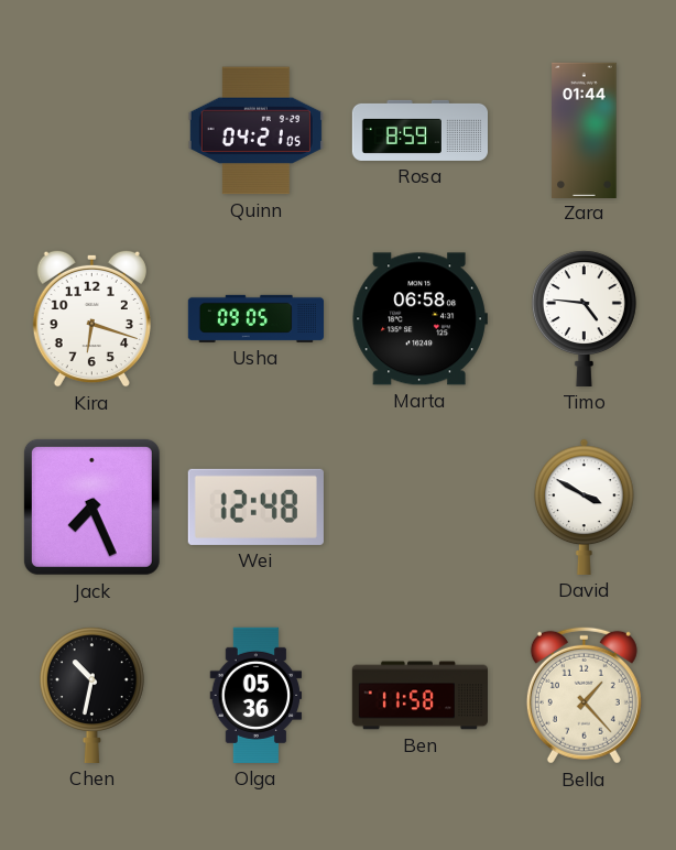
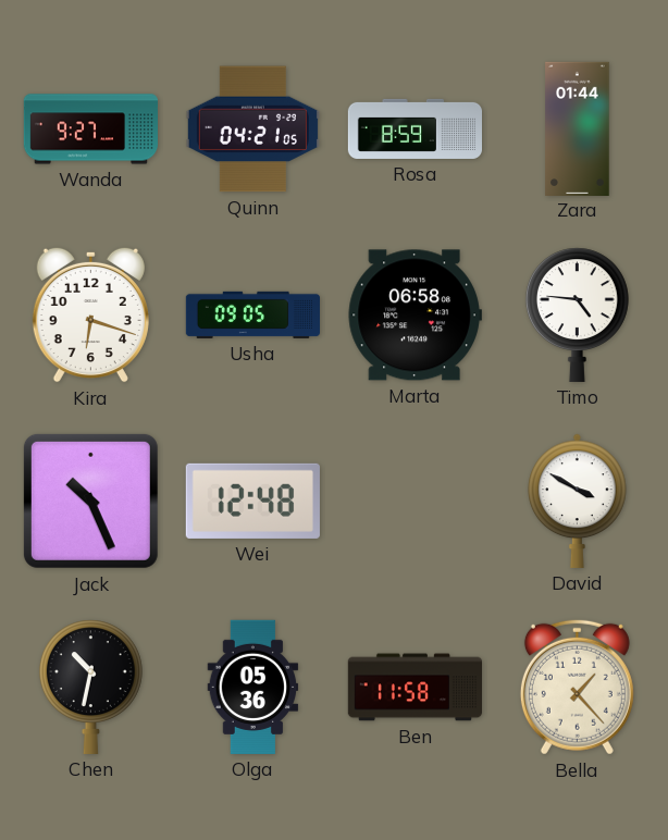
Wanda: none -> 9:27
Jack: 7:26 -> 10:26
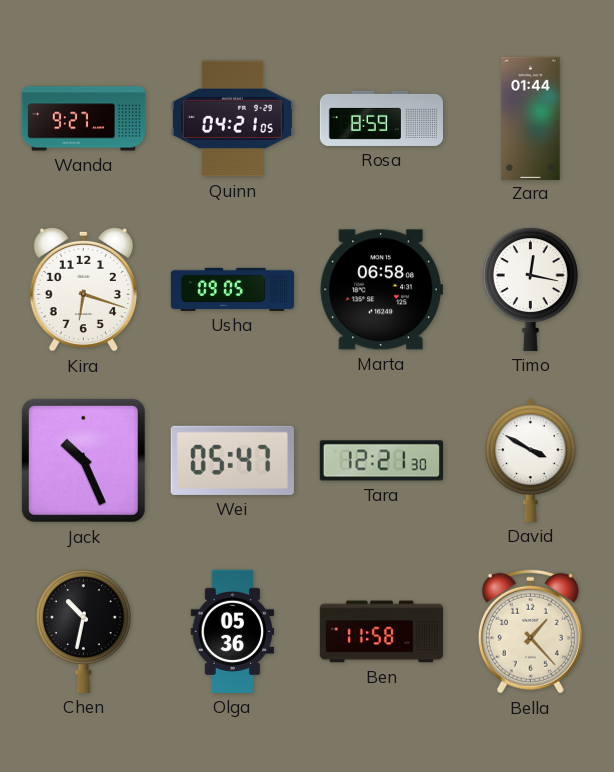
Timo: 4:46 -> 12:17
Wei: 12:48 -> 05:47
Tara: none -> 12:21
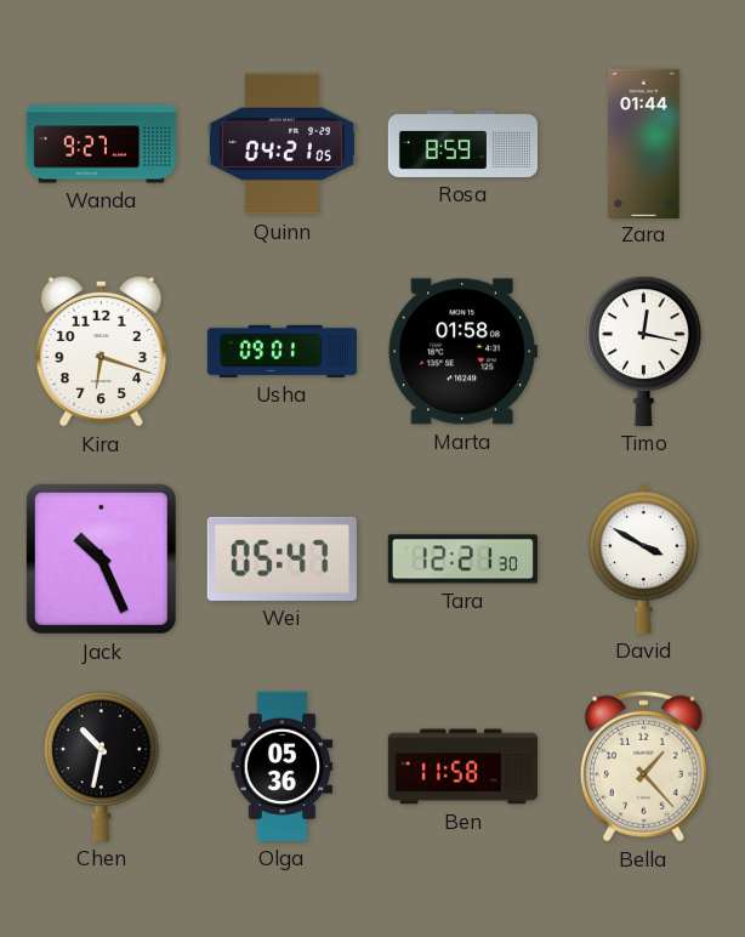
Usha: 09:05 -> 09:01
Marta: 06:58 -> 01:58
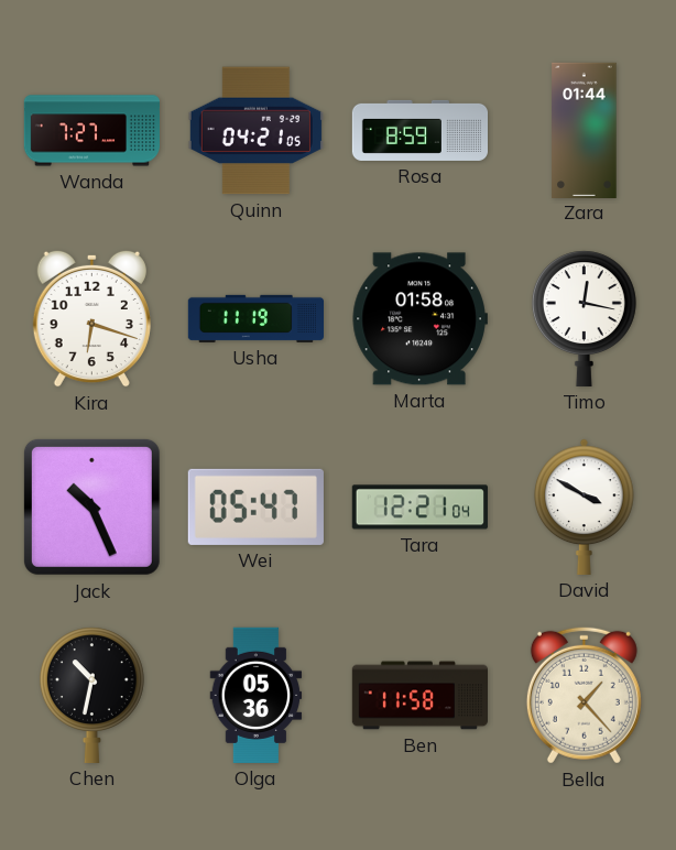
Wanda: 9:27 -> 7:27
Usha: 09:01 -> 11:19
Tara: 12:21:30 -> 12:21:04
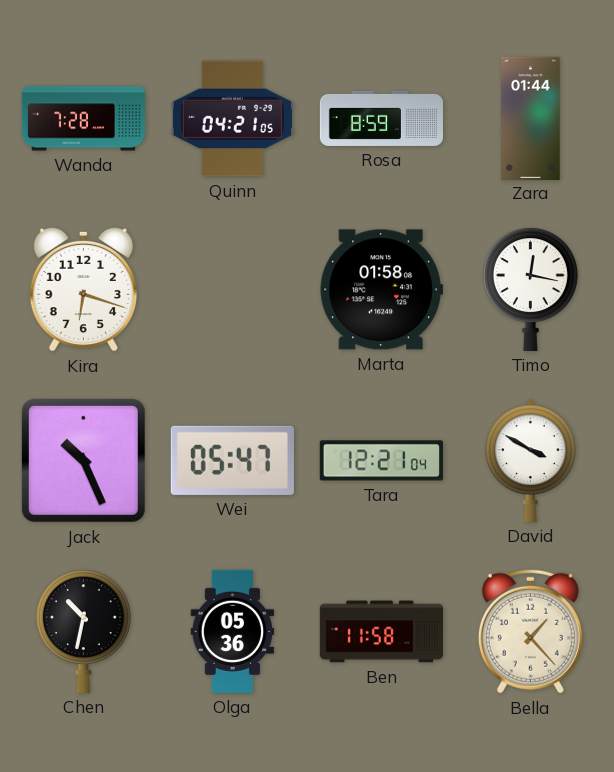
Wanda: 7:27 -> 7:28
Usha: 11:19 -> none
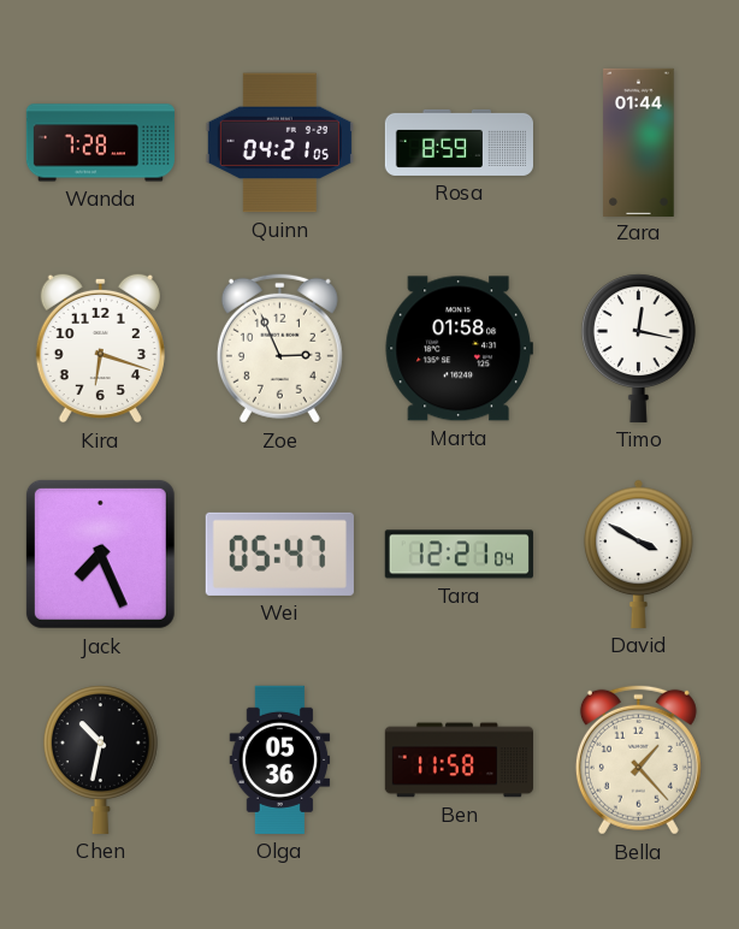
Zoe: none -> 2:56
Jack: 10:26 -> 7:26
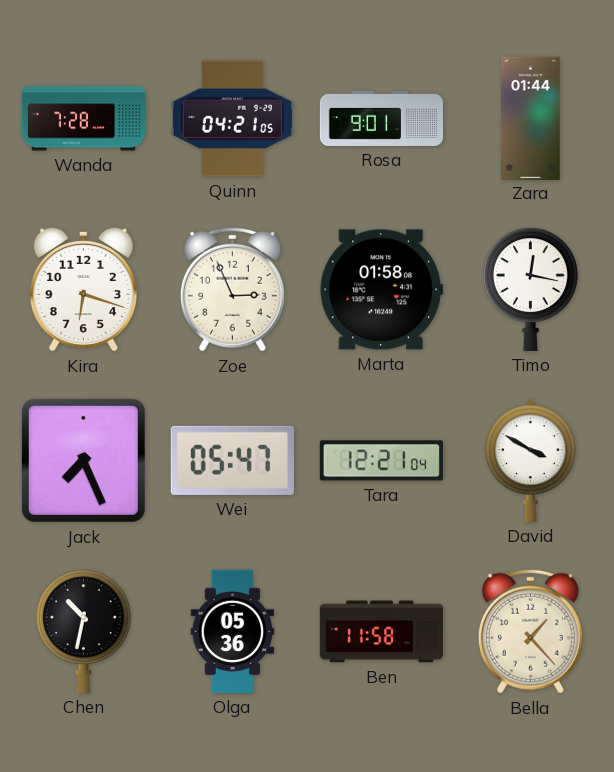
Rosa: 8:59 -> 9:01
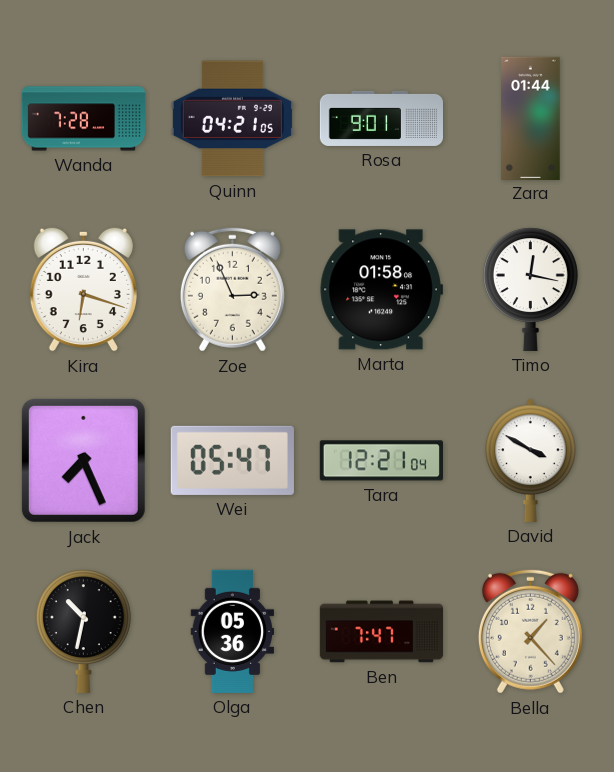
Ben: 11:58 -> 7:47
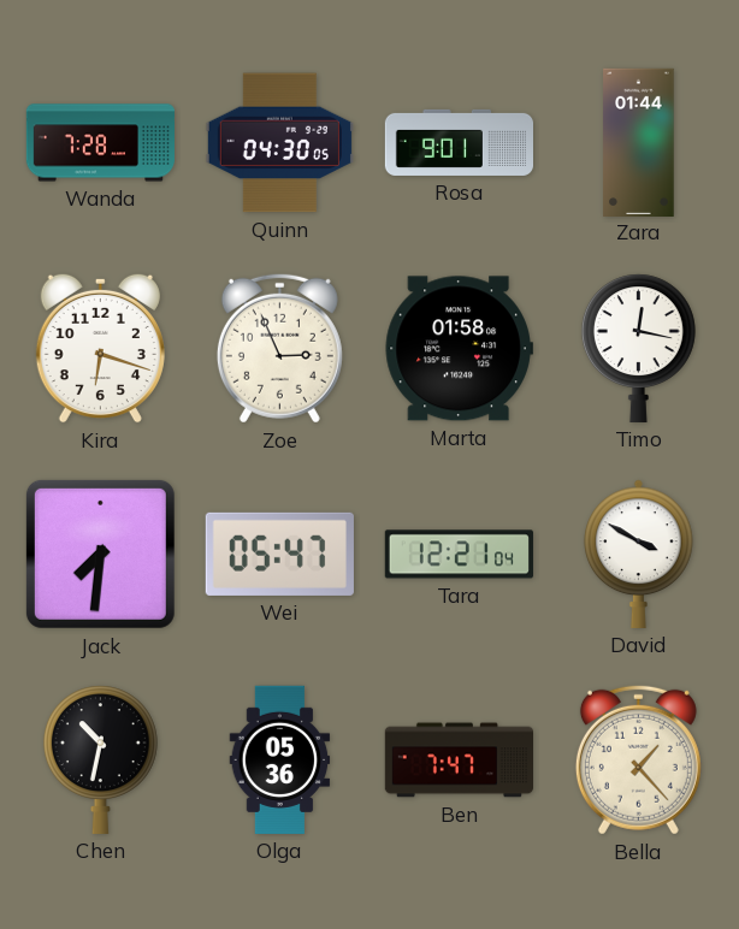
Quinn: 04:21 -> 04:30
Jack: 7:26 -> 7:31
